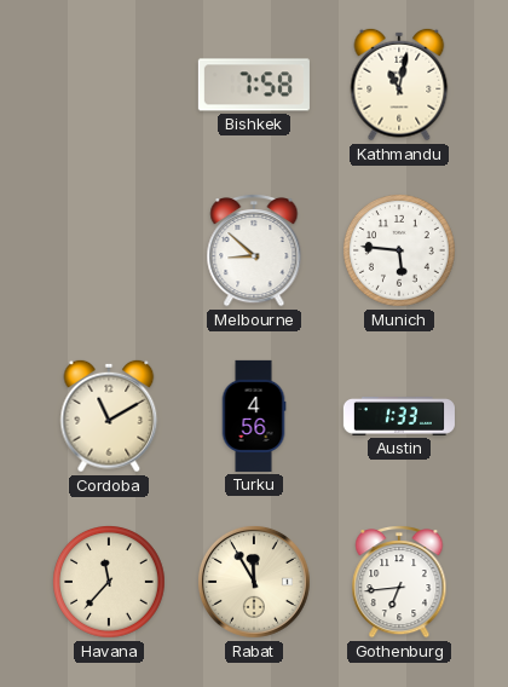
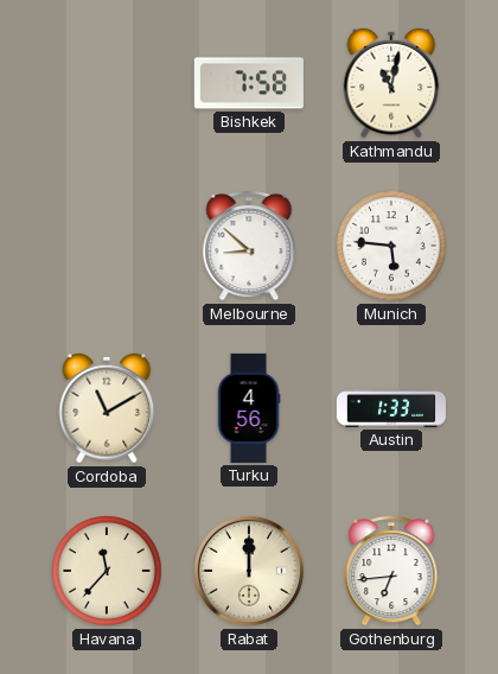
Rabat: 11:55 -> 12:00
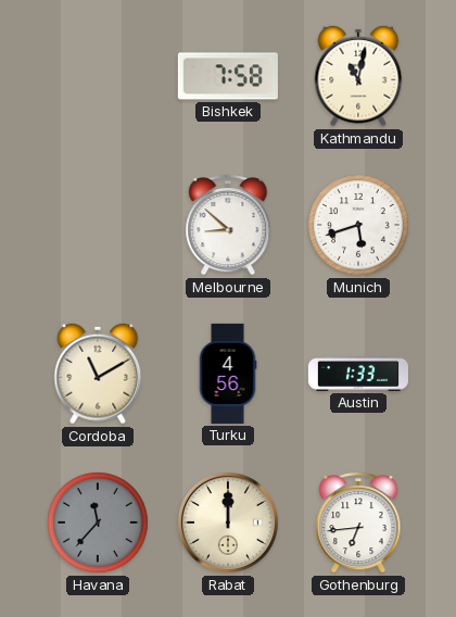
Munich: 5:46 -> 5:42
Havana dial: cream -> grey
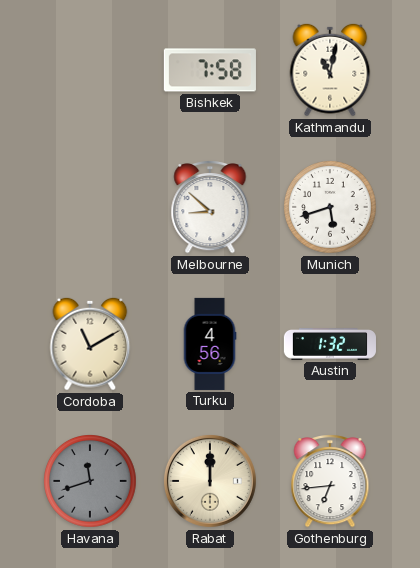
Austin: 1:33 -> 1:32
Havana: 11:37 -> 11:42
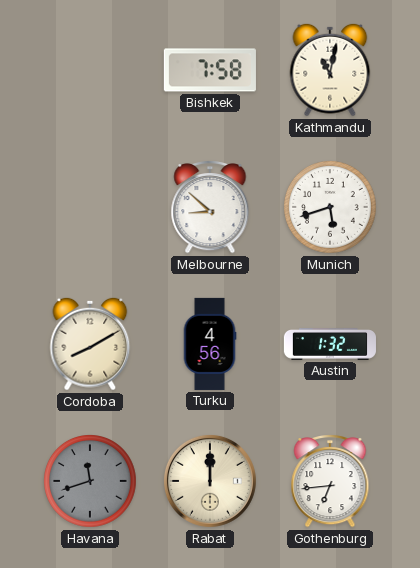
Cordoba: 11:10 -> 8:10
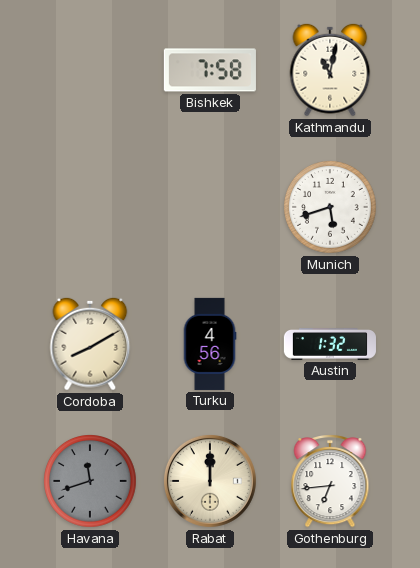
Melbourne: 8:52 -> none
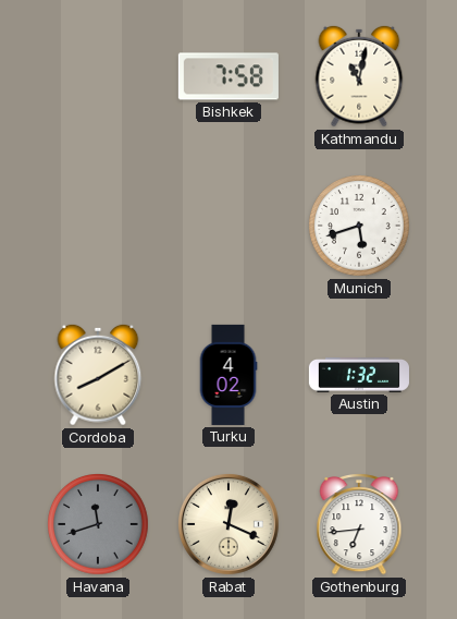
Turku: 4:56 -> 4:02
Rabat: 12:00 -> 12:19
